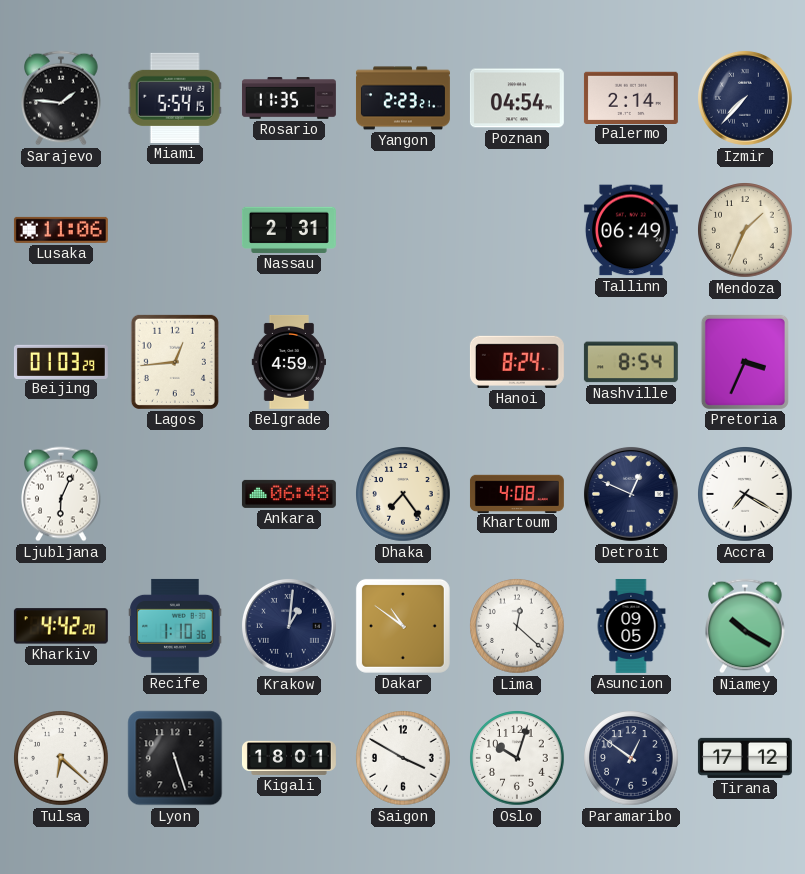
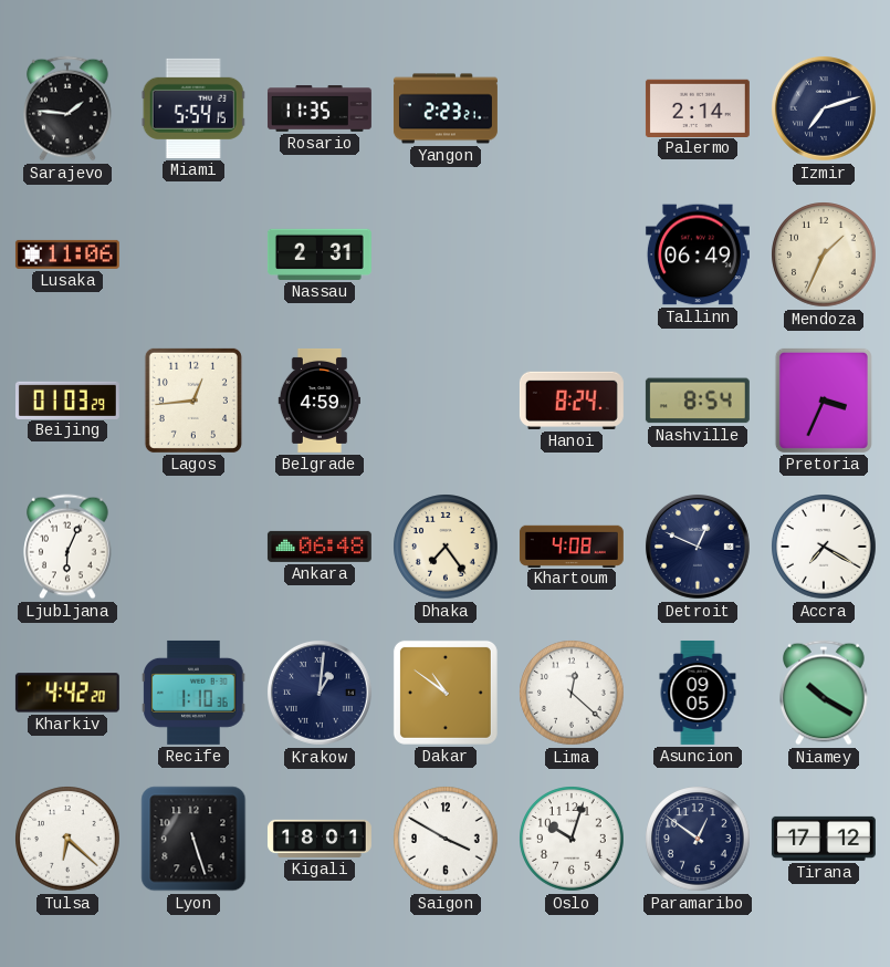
Poznan: 04:54 -> none
Izmir: 7:37 -> 7:12
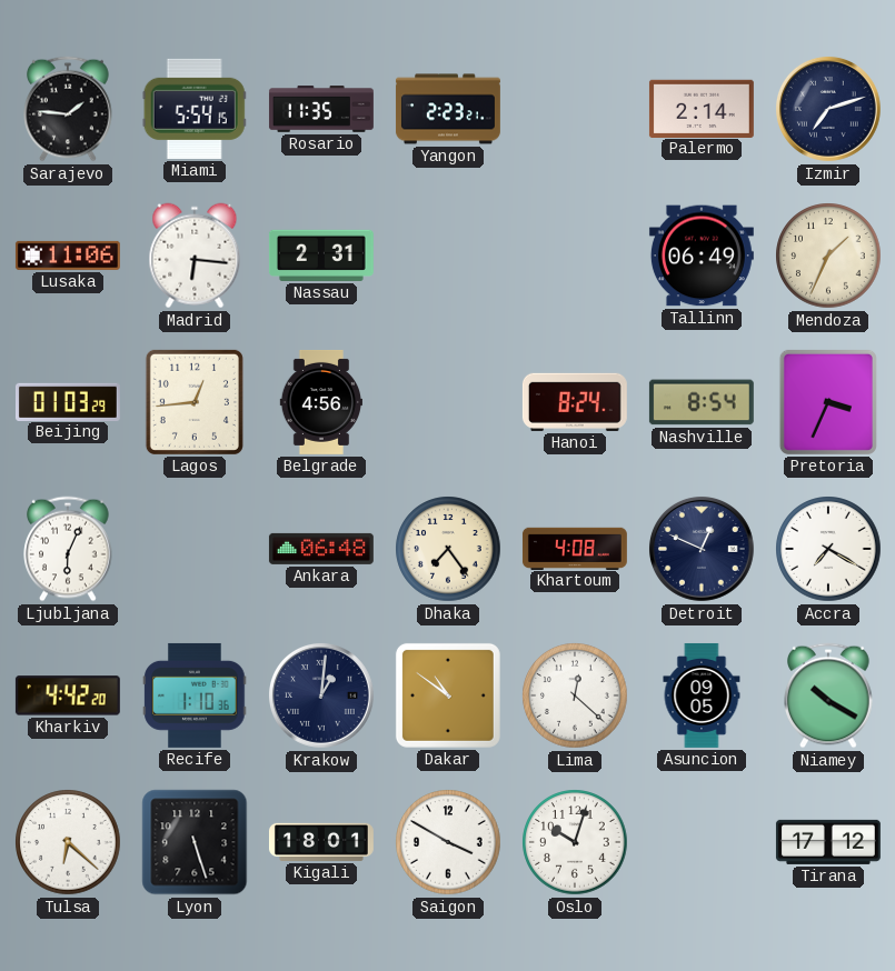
Madrid: none -> 6:16
Belgrade: 4:59 -> 4:56
Paramaribo: 12:51 -> none
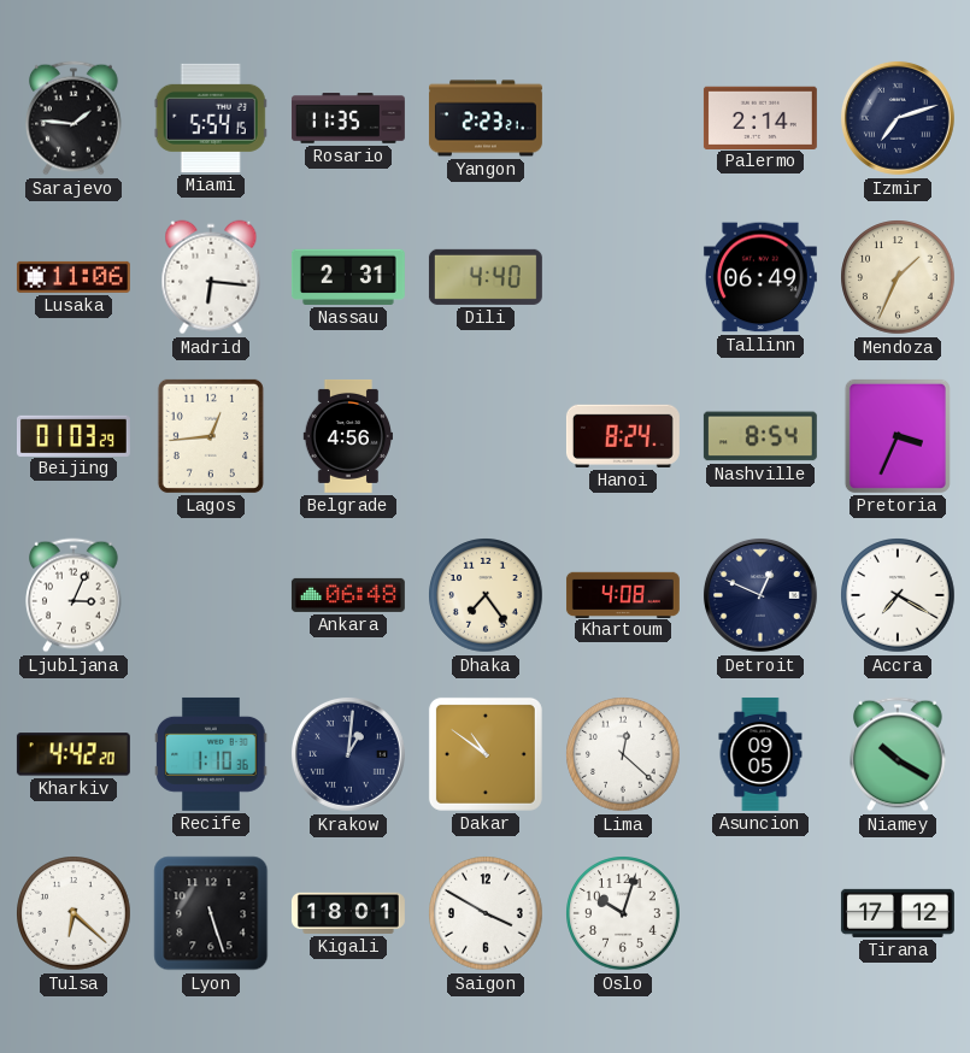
Dili: none -> 4:40
Ljubljana: 6:04 -> 3:04
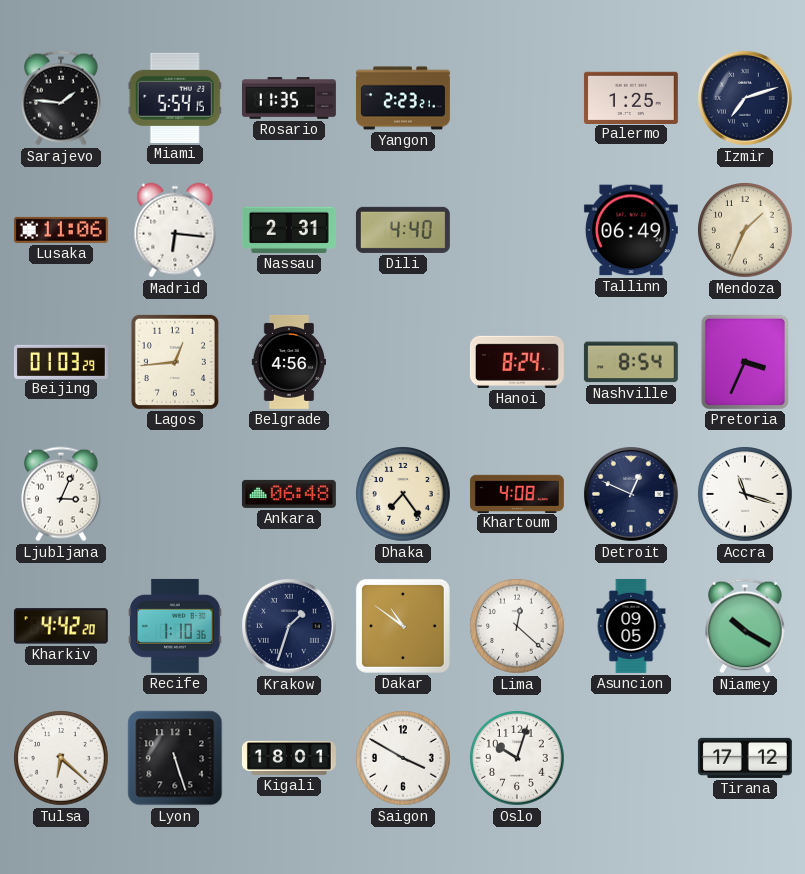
Palermo: 2:14 -> 1:25
Accra: 7:20 -> 11:18
Krakow: 1:01 -> 1:33
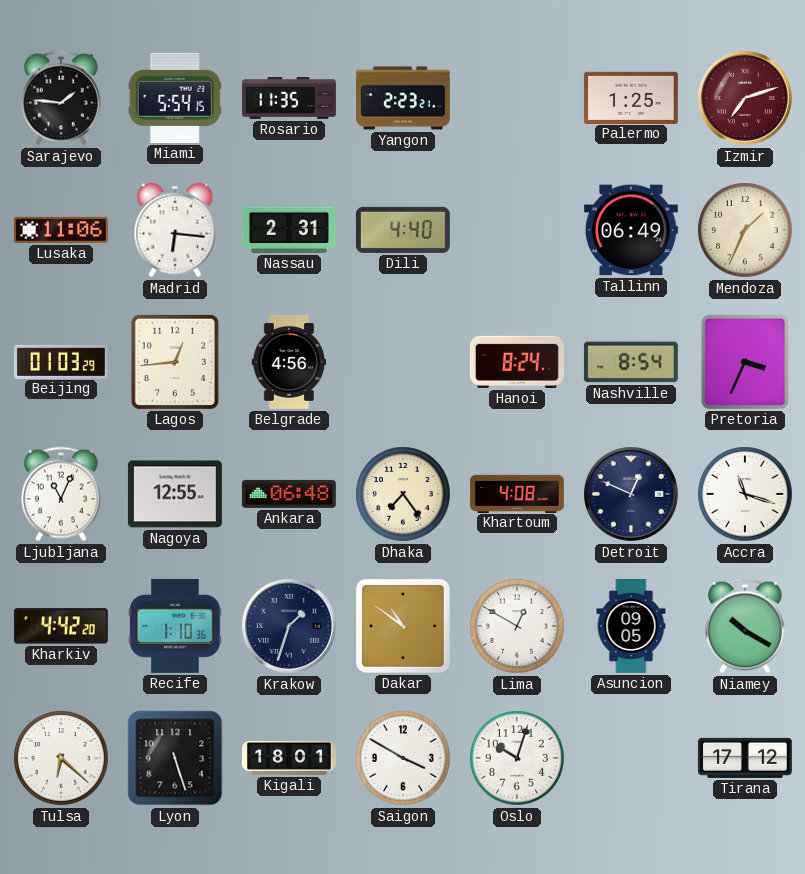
Izmir dial: navy -> burgundy
Ljubljana: 3:04 -> 11:04
Nagoya: none -> 12:55
Lima: 12:22 -> 12:50
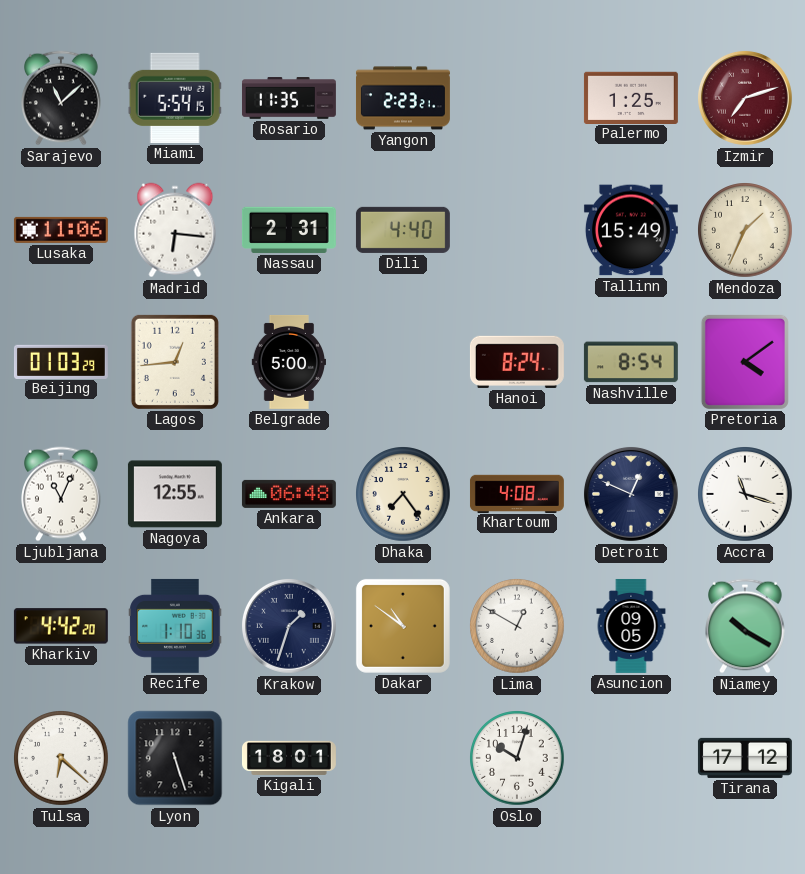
Sarajevo: 1:46 -> 11:08
Tallinn: 06:49 -> 15:49
Belgrade: 4:56 -> 5:00
Pretoria: 3:34 -> 4:09
Saigon: 3:50 -> none
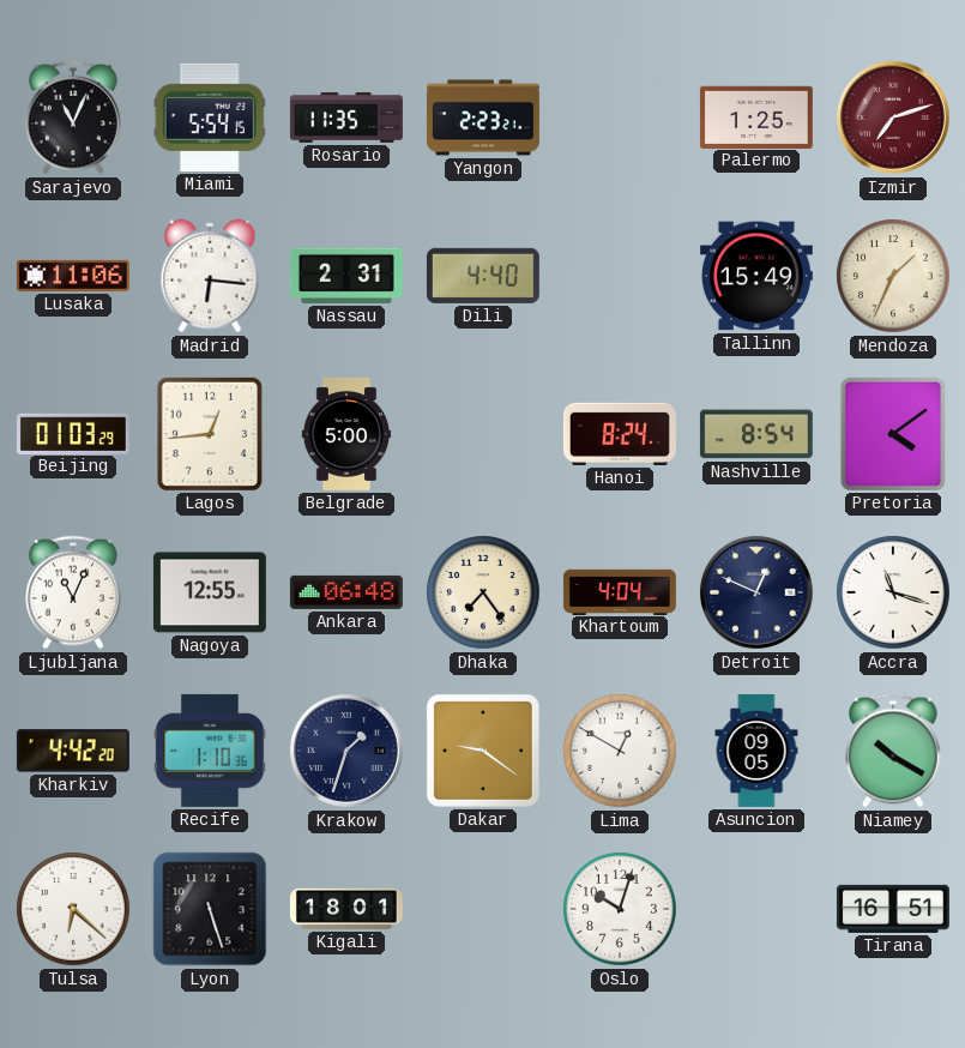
Sarajevo: 11:08 -> 11:04
Khartoum: 4:08 -> 4:04
Dakar: 10:51 -> 9:21
Tirana: 17:12 -> 16:51
